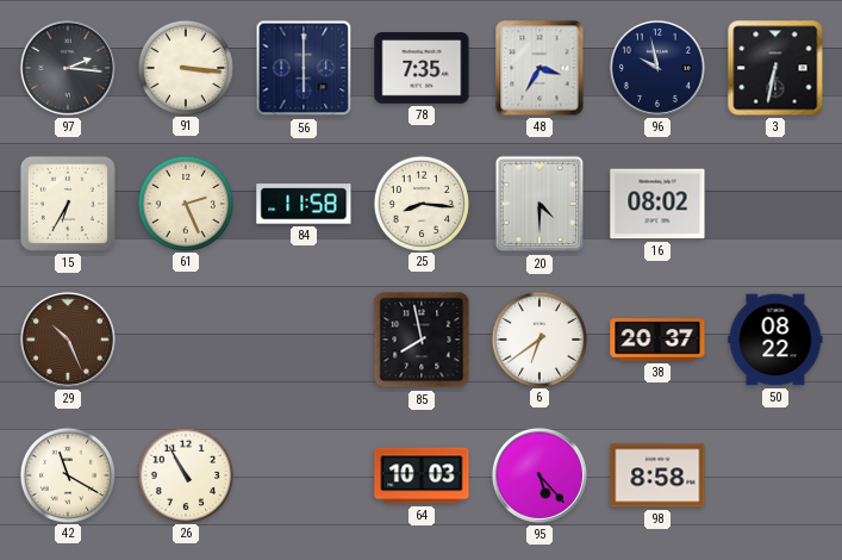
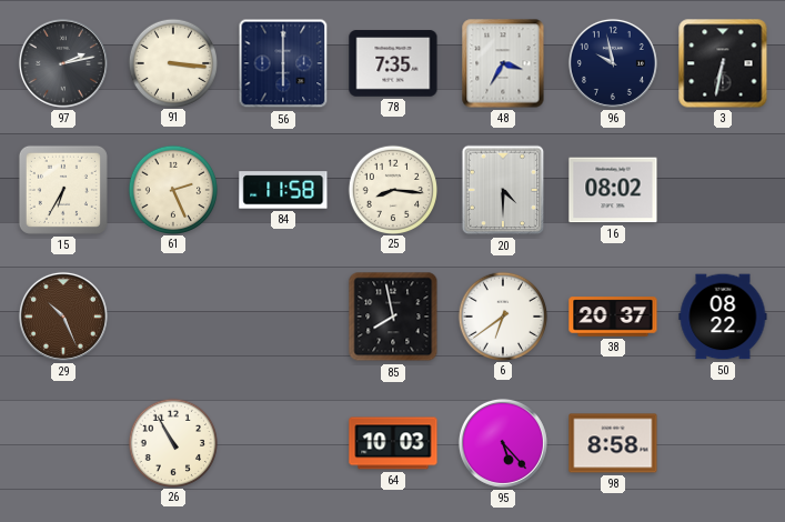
97: 2:16 -> 2:13
42: 11:20 -> none
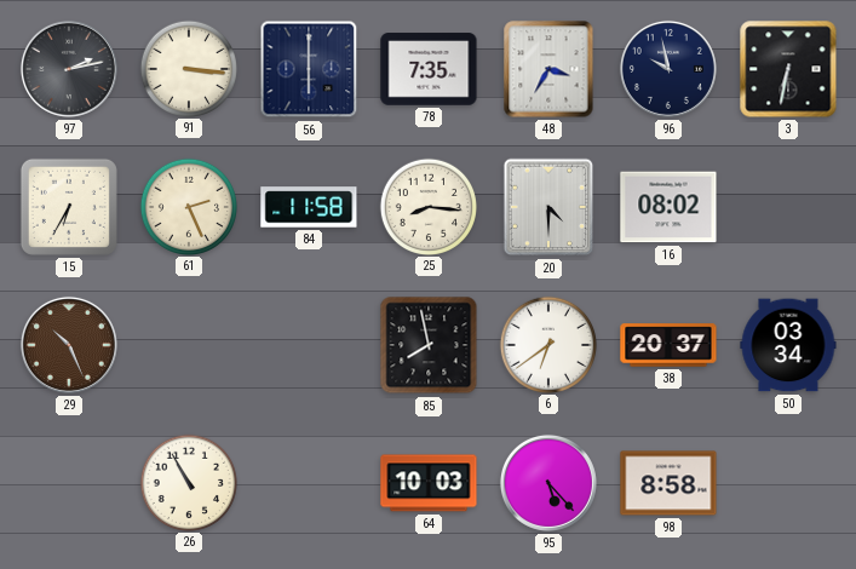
50: 08:22 -> 03:34
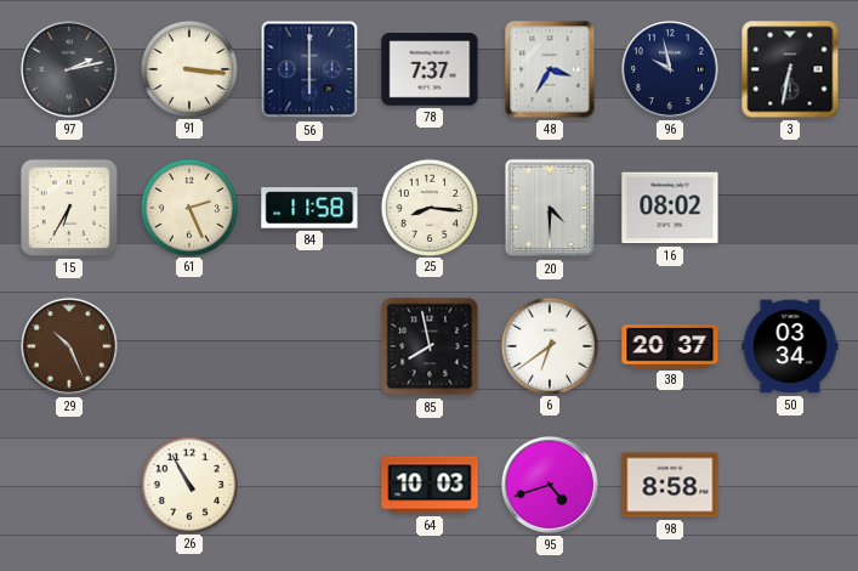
78: 7:35 -> 7:37
95: 5:23 -> 4:42
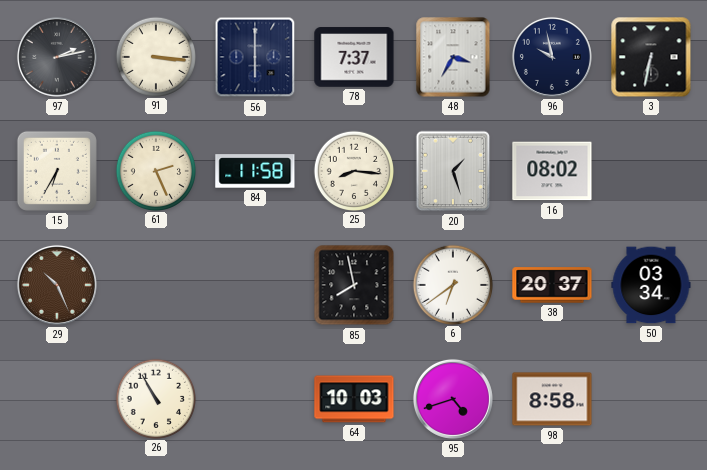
20: 4:30 -> 1:27
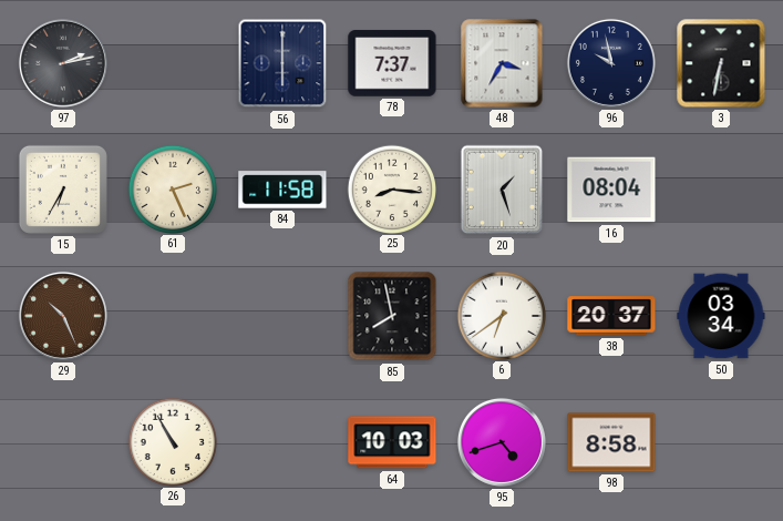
91: 3:16 -> none
16: 08:02 -> 08:04
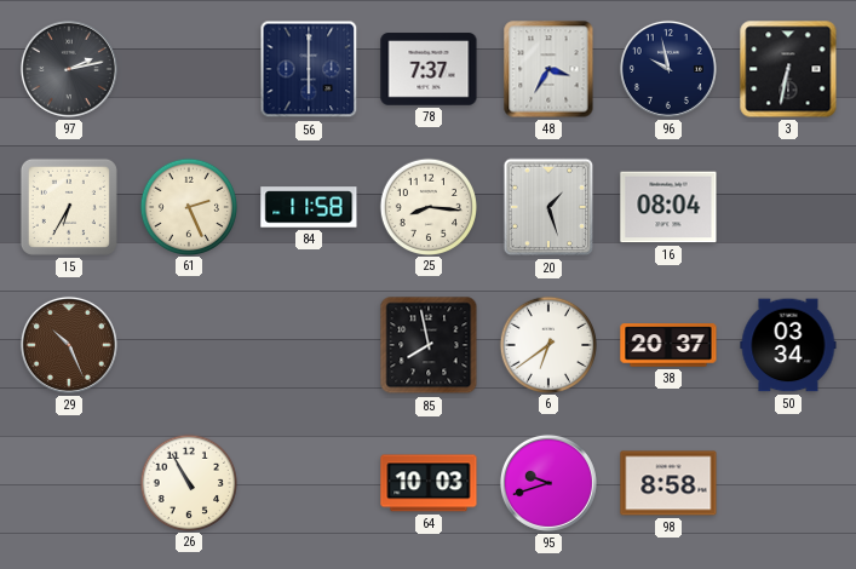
95: 4:42 -> 9:42
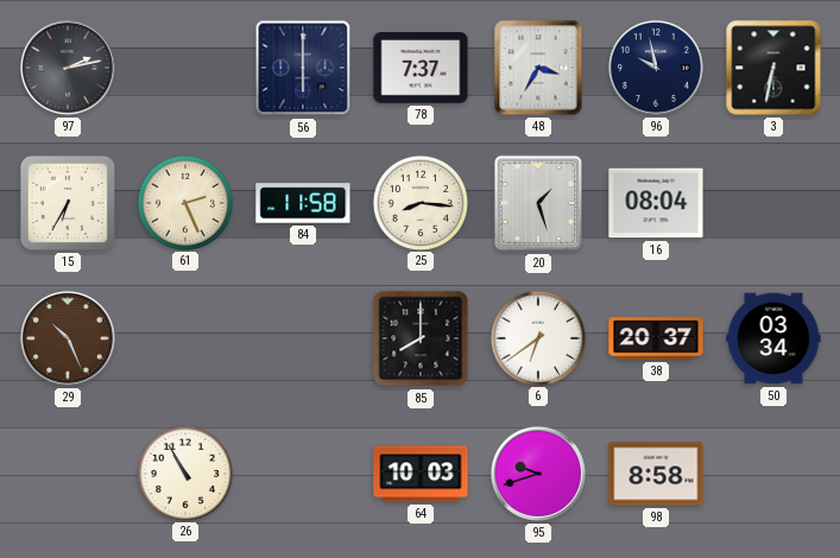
85: 7:58 -> 8:00
